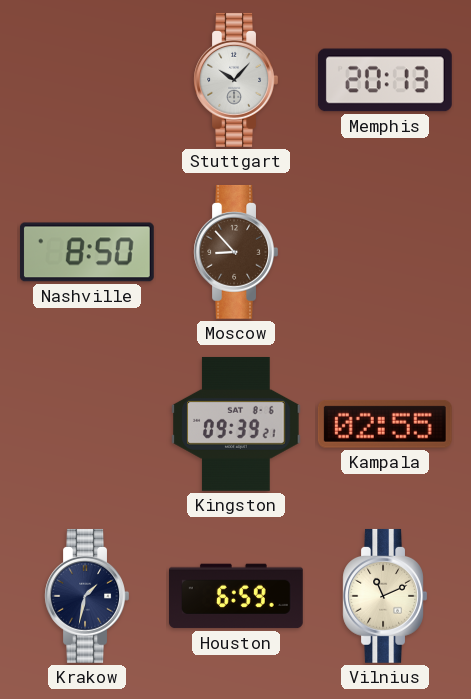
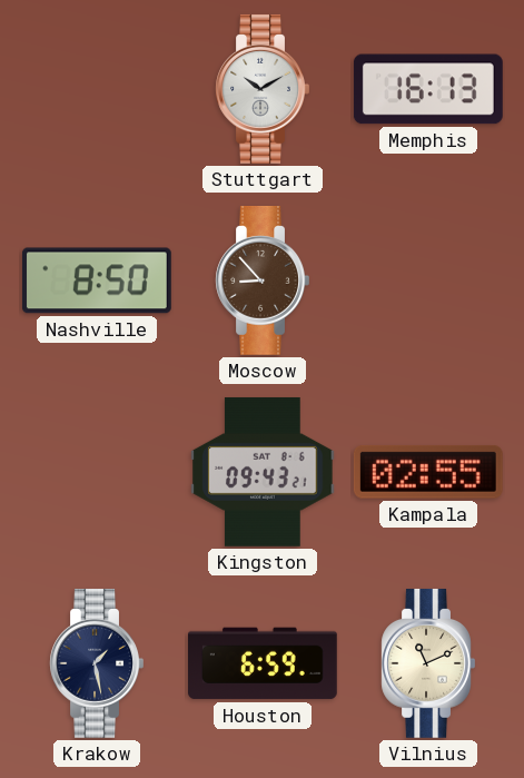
Stuttgart: 10:07 -> 10:10
Memphis: 20:13 -> 16:13
Kingston: 09:39 -> 09:43
Krakow: 1:32 -> 1:28
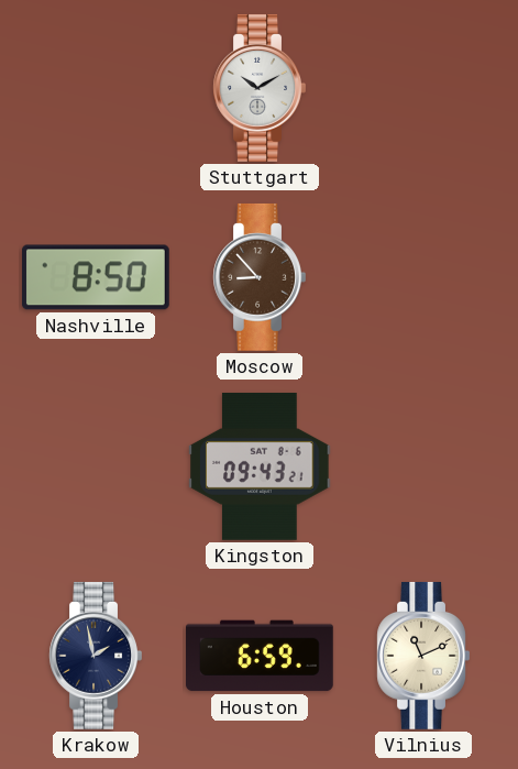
Memphis: 16:13 -> none
Kampala: 02:55 -> none
Krakow: 1:28 -> 1:58
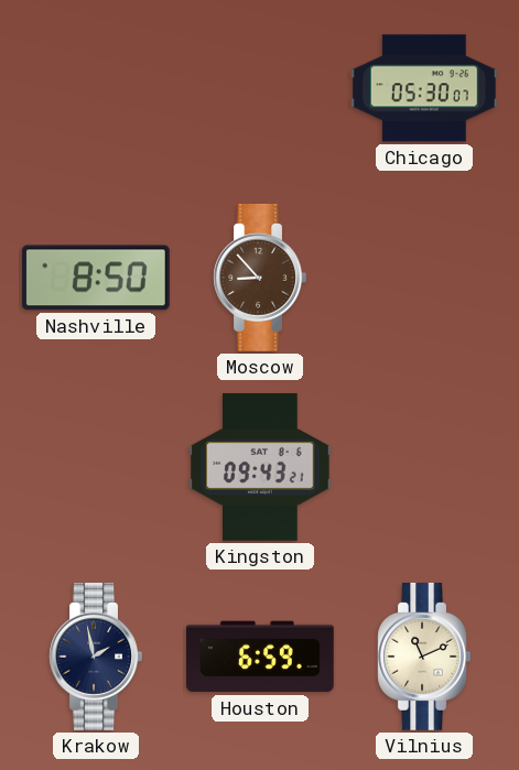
Stuttgart: 10:10 -> none
Chicago: none -> 05:30
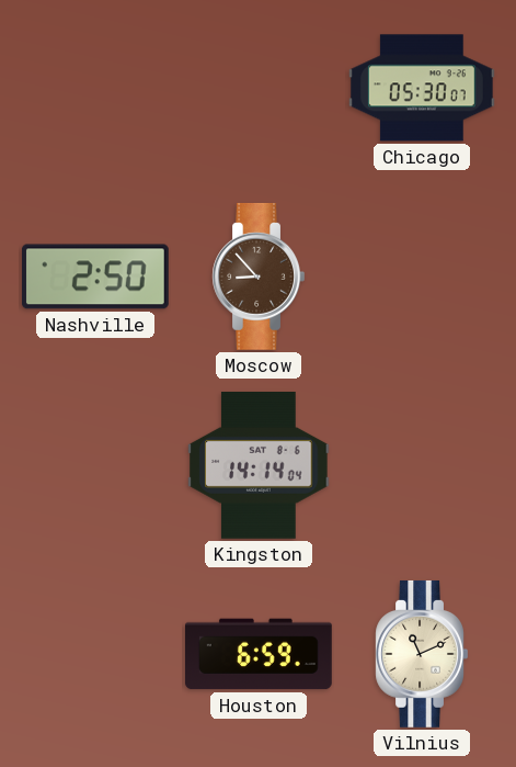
Nashville: 8:50 -> 2:50
Kingston: 09:43 -> 14:14
Krakow: 1:58 -> none
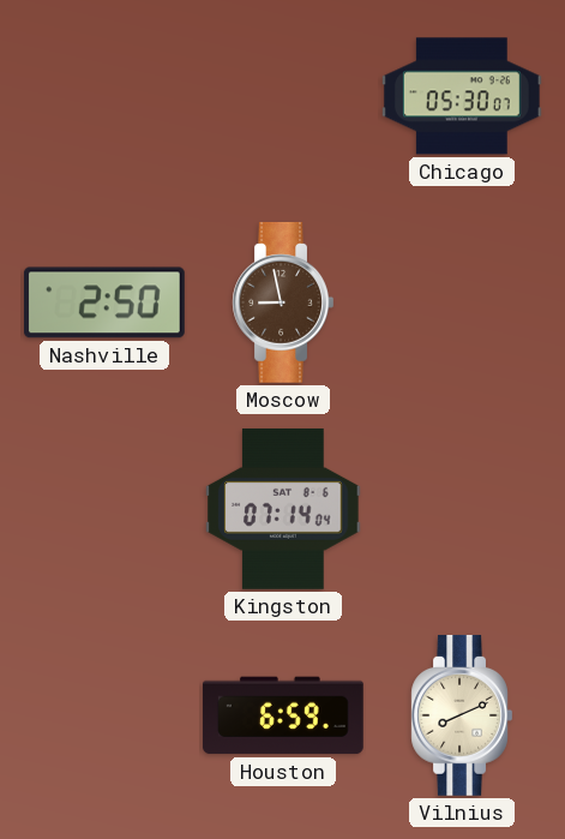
Moscow: 8:53 -> 8:58
Kingston: 14:14 -> 07:14
Vilnius: 11:11 -> 8:11
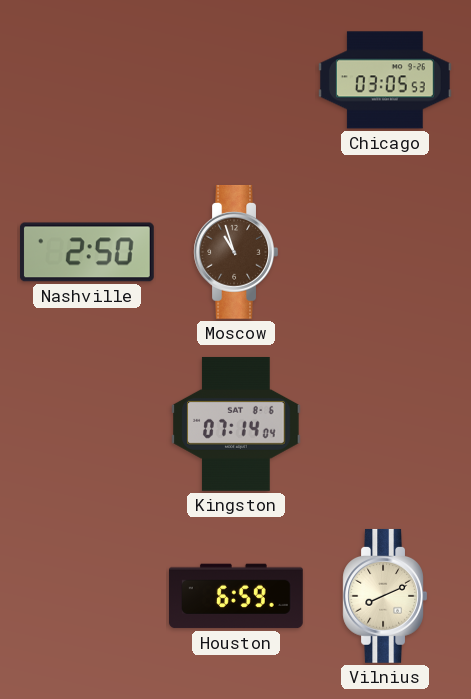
Chicago: 05:30 -> 03:05
Moscow: 8:58 -> 10:57
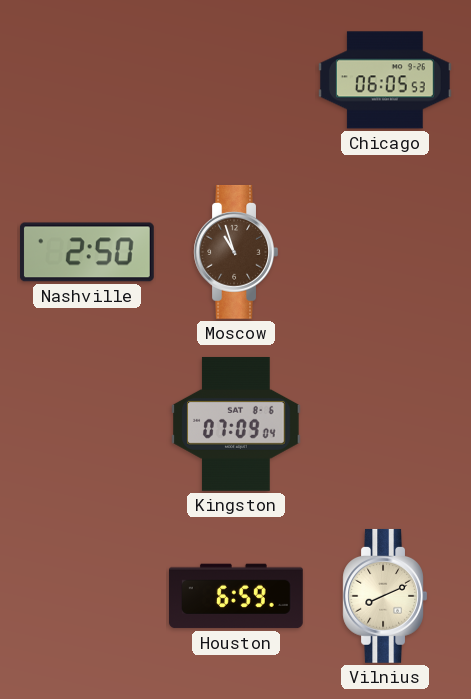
Chicago: 03:05 -> 06:05
Kingston: 07:14 -> 07:09
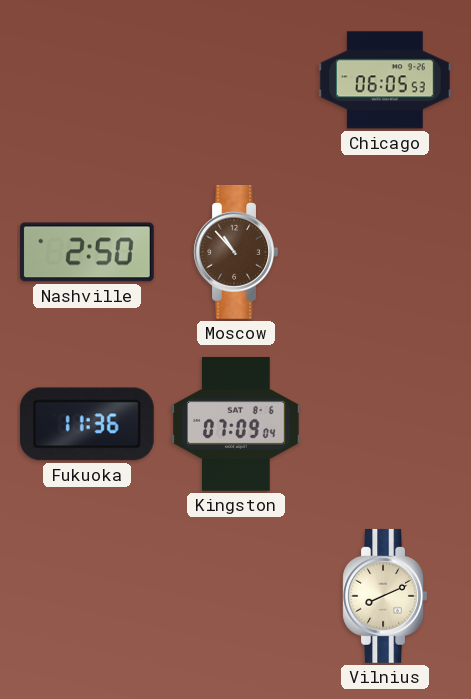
Moscow: 10:57 -> 10:53
Fukuoka: none -> 11:36
Houston: 6:59 -> none
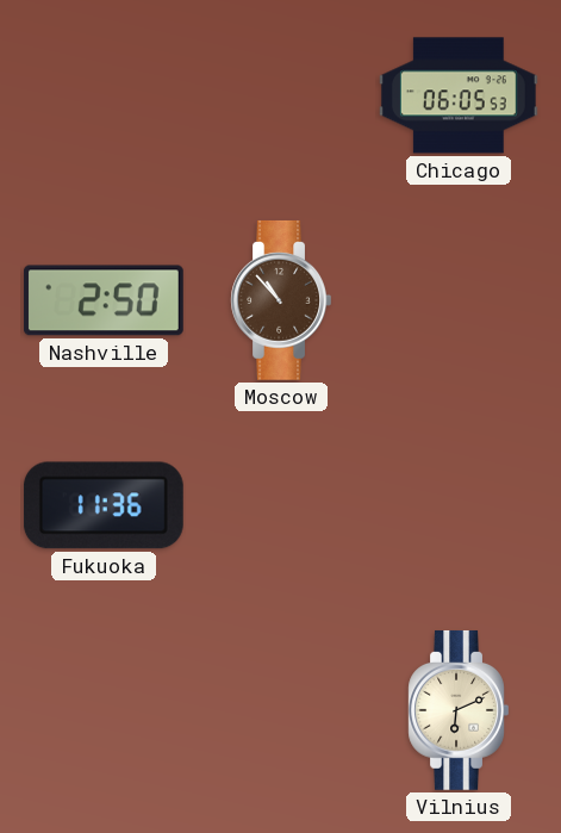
Kingston: 07:09 -> none
Vilnius: 8:11 -> 6:11
